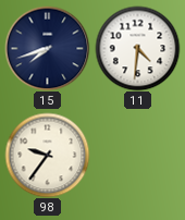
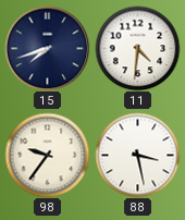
88: none -> 3:28
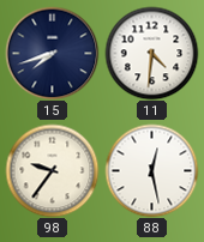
88: 3:28 -> 12:28
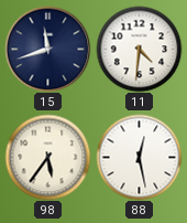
15: 7:42 -> 11:42
98: 9:36 -> 5:36
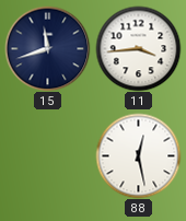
11: 4:31 -> 3:44
98: 5:36 -> none
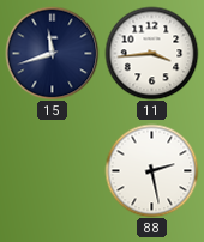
88: 12:28 -> 2:28
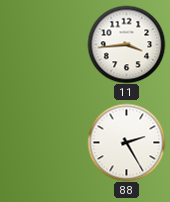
15: 11:42 -> none
88: 2:28 -> 2:25
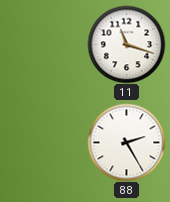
11: 3:44 -> 11:18
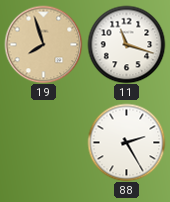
19: none -> 7:57
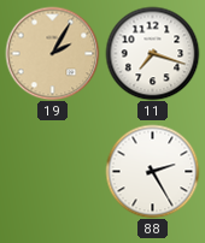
19: 7:57 -> 2:05
11: 11:18 -> 7:18
